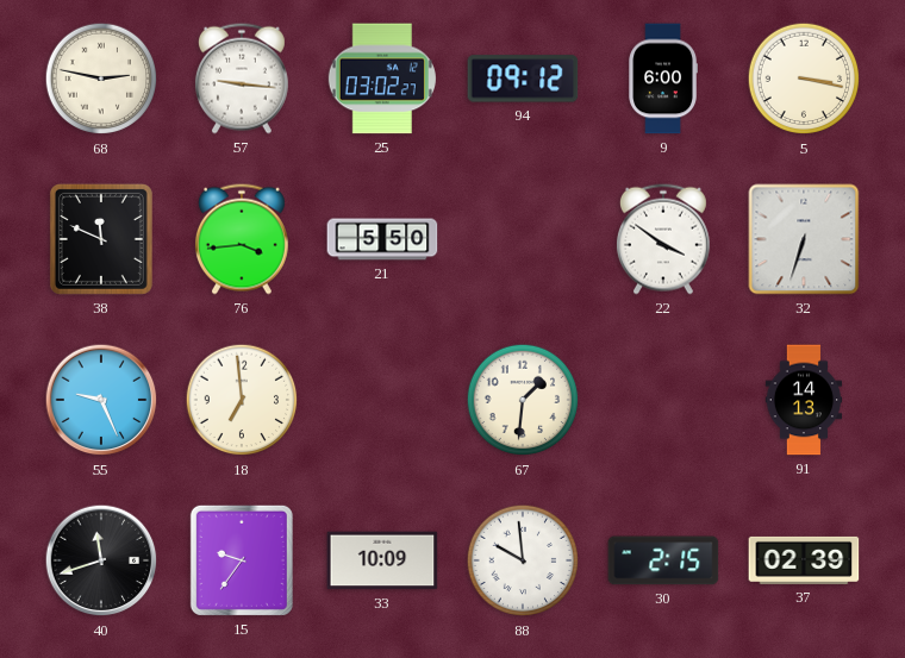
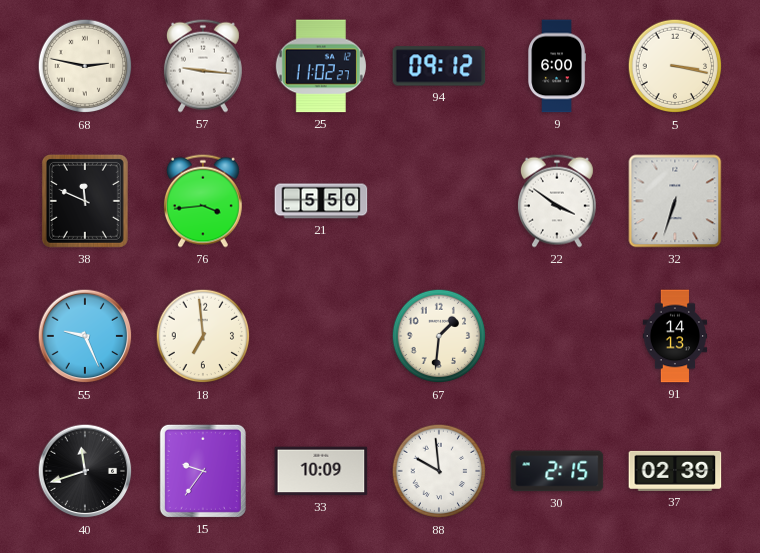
25: 03:02 -> 11:02
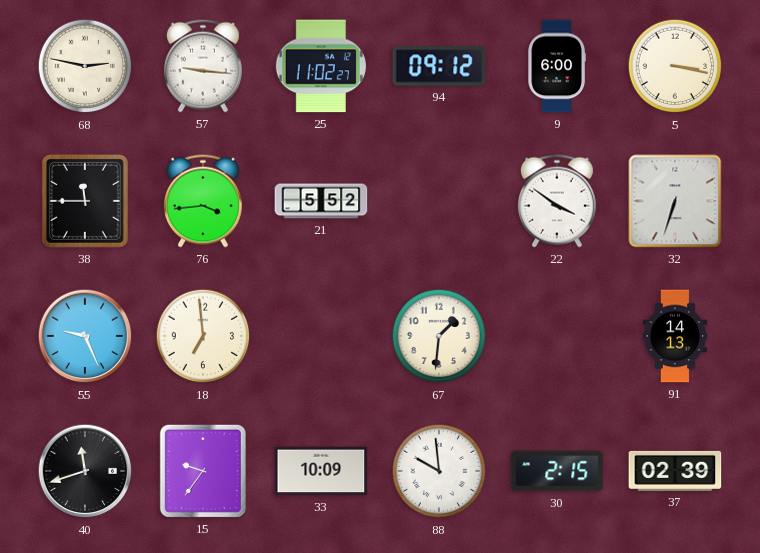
38: 11:49 -> 11:45
21: 5:50 -> 5:52
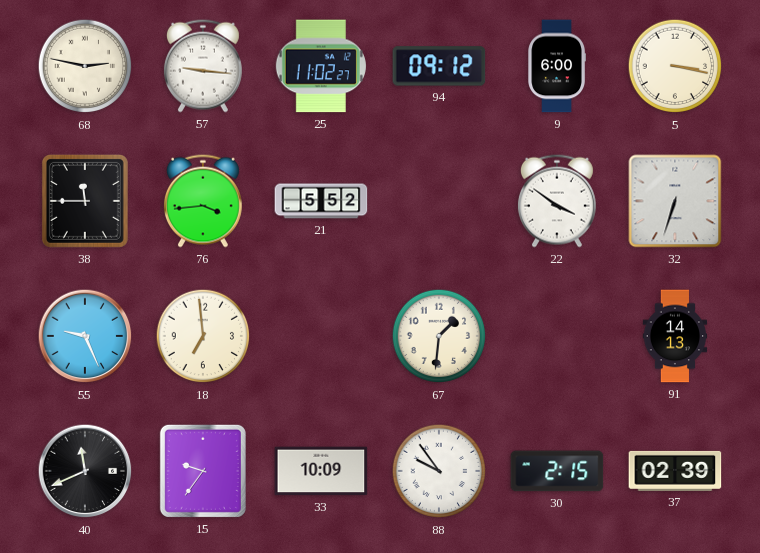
40: 11:42 -> 11:41
88: 9:59 -> 9:54
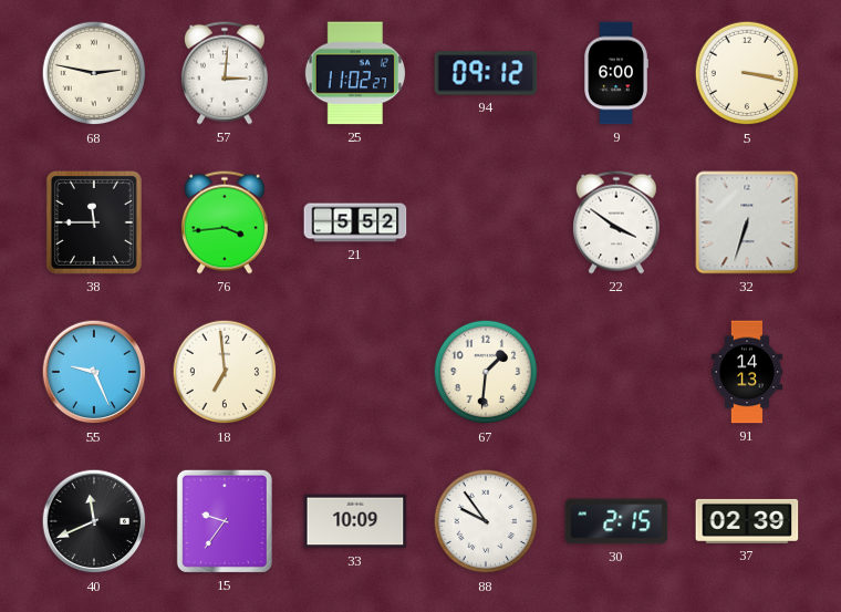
57: 9:16 -> 3:01
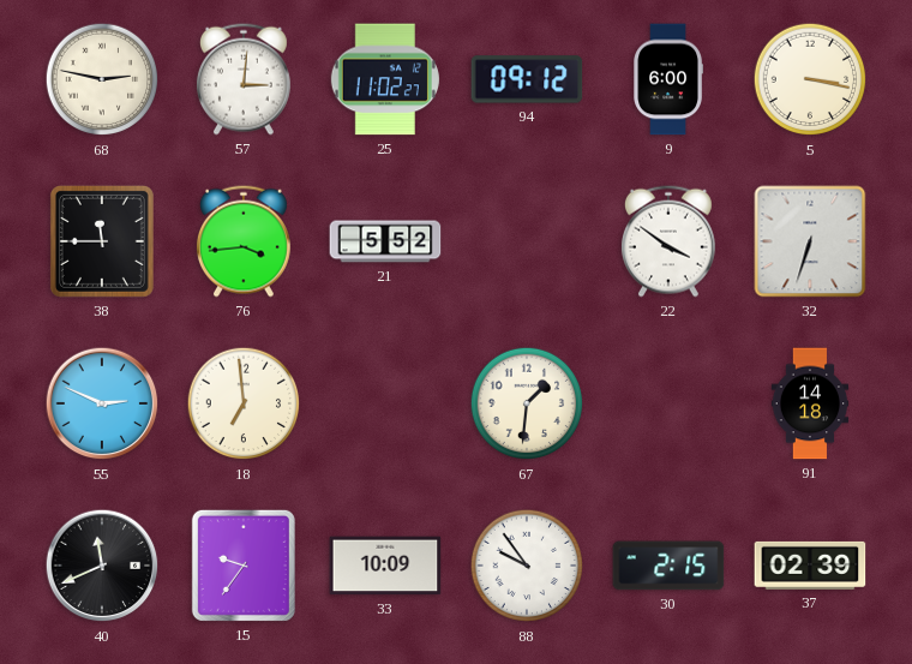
55: 9:26 -> 2:49
91: 14:13 -> 14:18
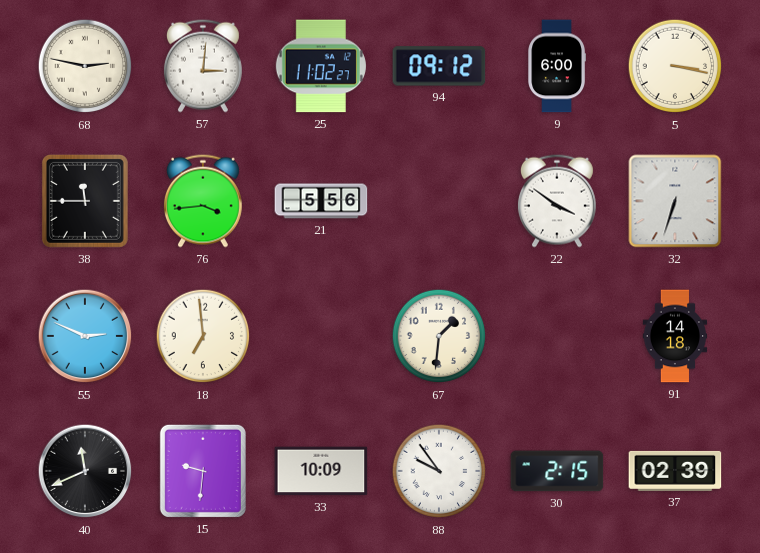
21: 5:52 -> 5:56
15: 9:36 -> 9:31
